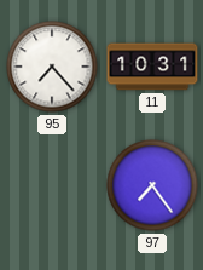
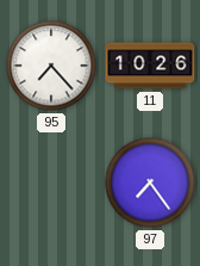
11: 10:31 -> 10:26
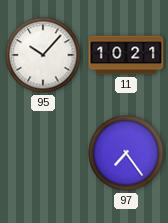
95: 7:23 -> 10:07
11: 10:26 -> 10:21
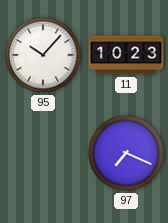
11: 10:21 -> 10:23
97: 7:24 -> 7:19
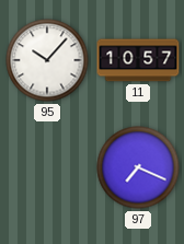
11: 10:23 -> 10:57
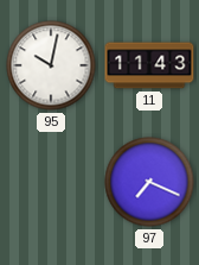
95: 10:07 -> 10:02
11: 10:57 -> 11:43
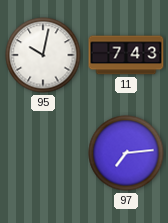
11: 11:43 -> 7:43
97: 7:19 -> 7:14
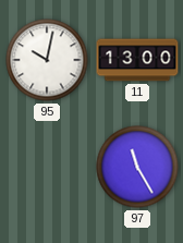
11: 7:43 -> 13:00
97: 7:14 -> 11:25
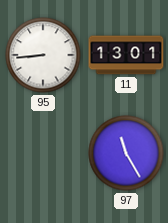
95: 10:02 -> 8:44
11: 13:00 -> 13:01
